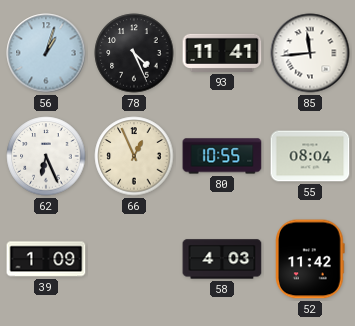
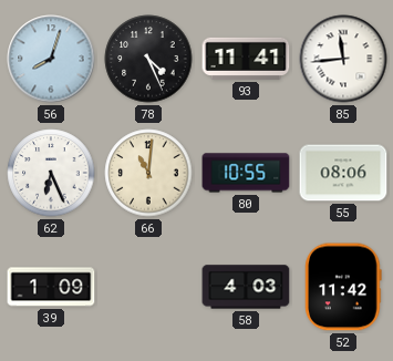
56: 1:03 -> 8:03
66: 12:56 -> 11:01
55: 08:04 -> 08:06
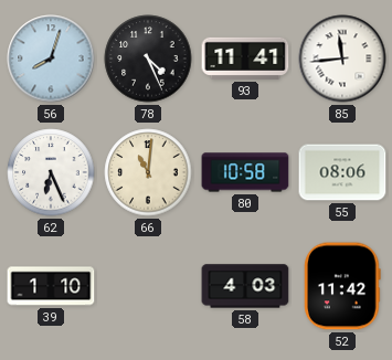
80: 10:55 -> 10:58
39: 1:09 -> 1:10
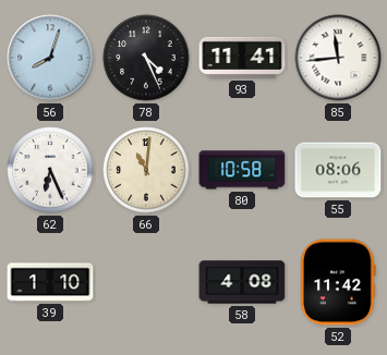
58: 4:03 -> 4:08
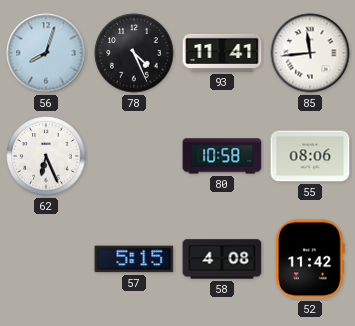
66: 11:01 -> none
39: 1:10 -> none
57: none -> 5:15
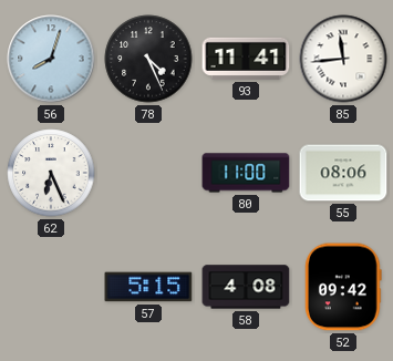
80: 10:58 -> 11:00
52: 11:42 -> 09:42
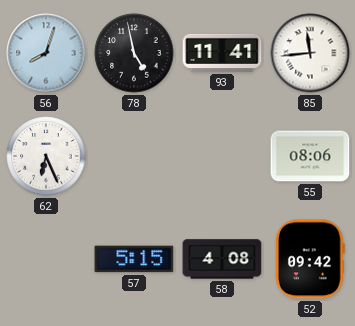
78: 4:26 -> 4:58
80: 11:00 -> none
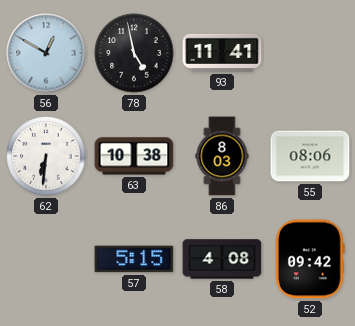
56: 8:03 -> 12:50
85: 11:44 -> none
62: 6:26 -> 6:31
63: none -> 10:38
86: none -> 8:03
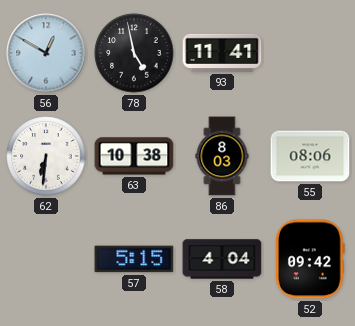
58: 4:08 -> 4:04
